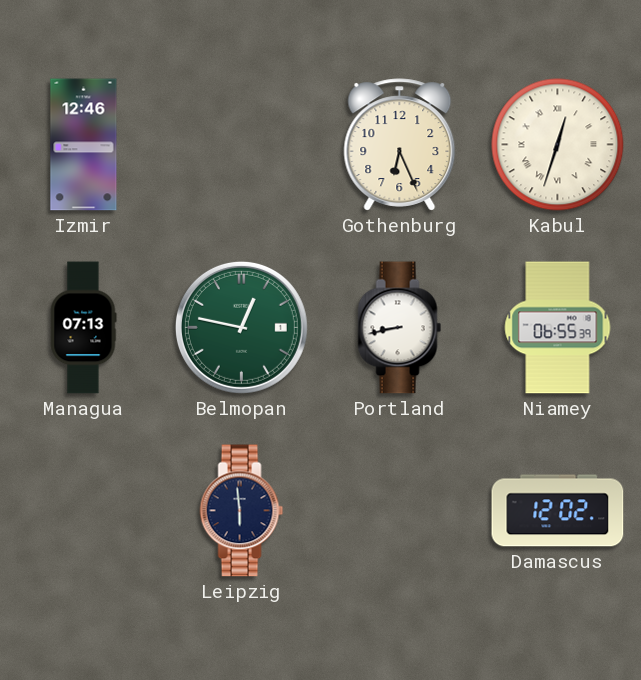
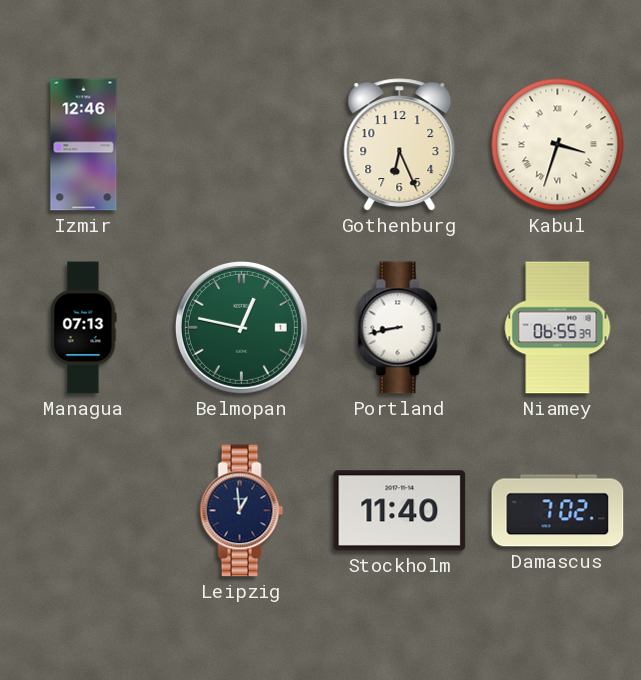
Kabul: 12:33 -> 3:33
Leipzig: 5:59 -> 12:59
Stockholm: none -> 11:40
Damascus: 12:02 -> 7:02
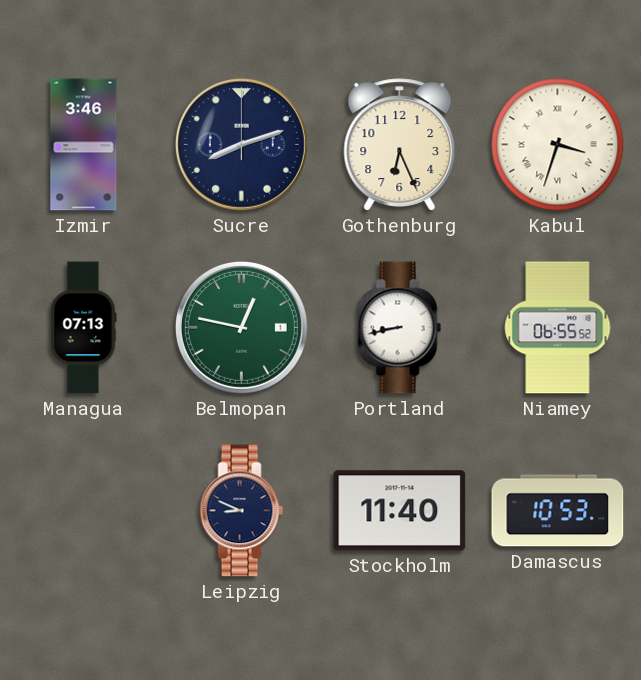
Izmir: 12:46 -> 3:46
Sucre: none -> 8:12
Niamey: 06:55:39 -> 06:55:52
Leipzig: 12:59 -> 8:49
Damascus: 7:02 -> 10:53
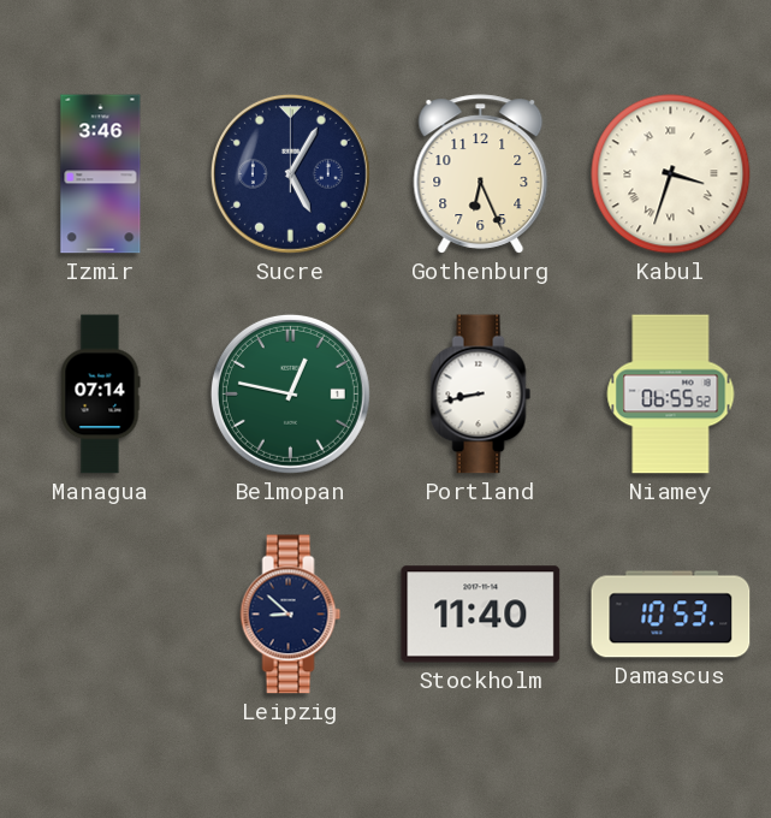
Sucre: 8:12 -> 5:05
Managua: 07:13 -> 07:14
Leipzig: 8:49 -> 8:52
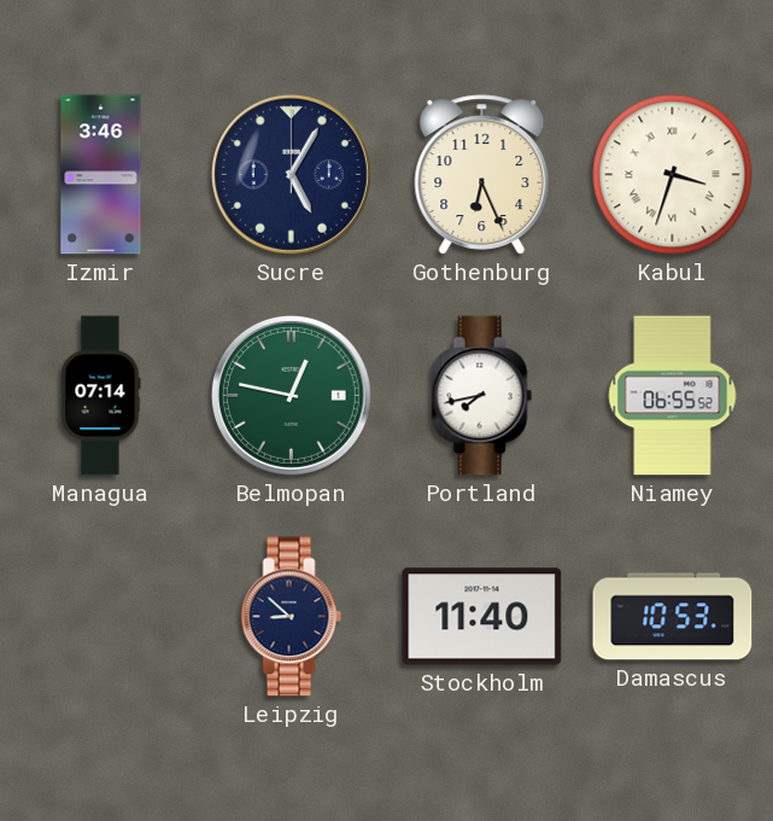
Portland: 8:43 -> 7:43
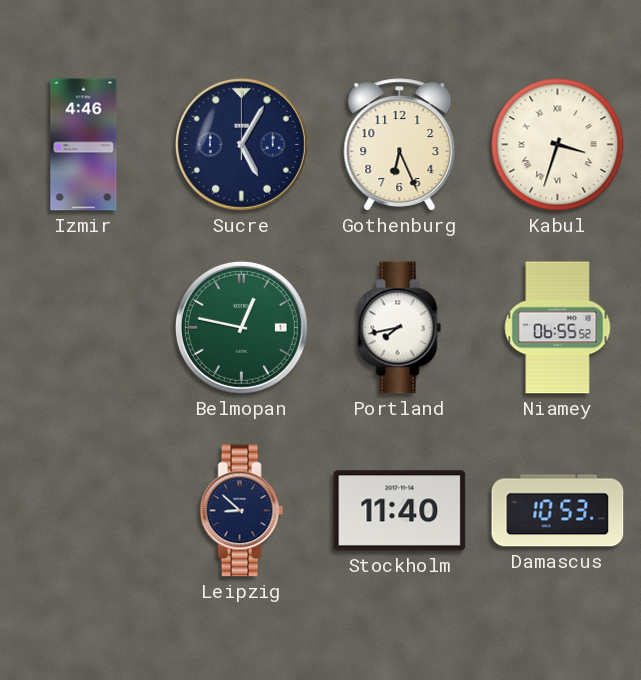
Izmir: 3:46 -> 4:46
Managua: 07:14 -> none
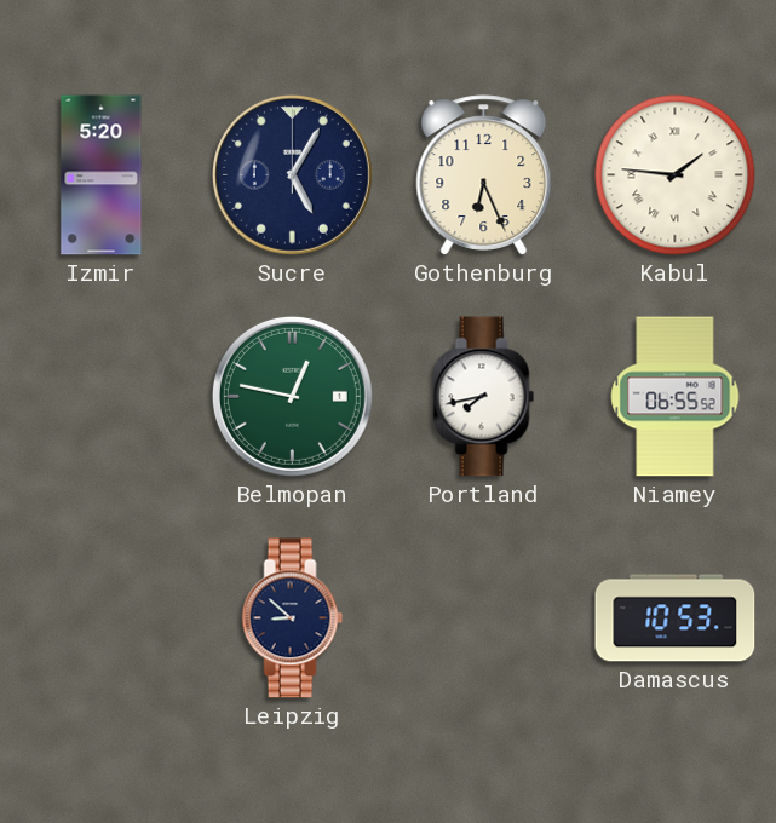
Izmir: 4:46 -> 5:20
Kabul: 3:33 -> 1:46
Stockholm: 11:40 -> none
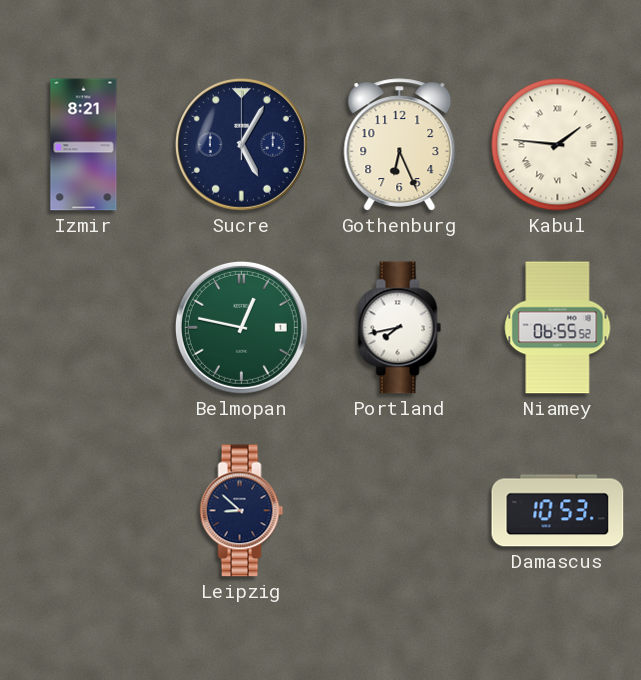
Izmir: 5:20 -> 8:21
